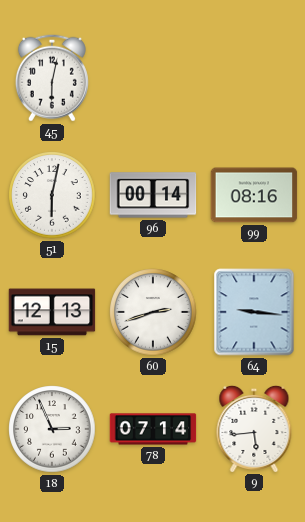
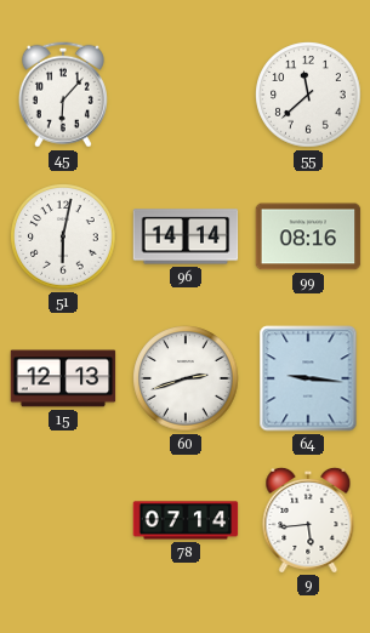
45: 6:02 -> 6:07
55: none -> 11:38
96: 00:14 -> 14:14
18: 2:56 -> none
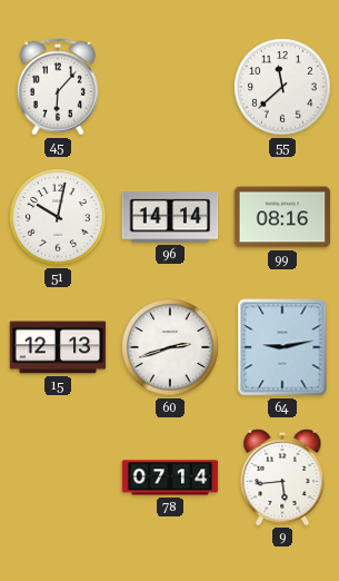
51: 6:02 -> 10:02
64: 9:16 -> 9:13
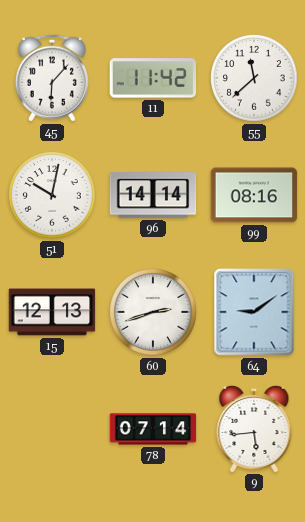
11: none -> 11:42
64: 9:13 -> 9:09
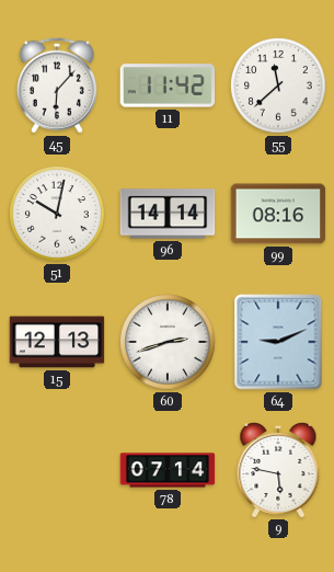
64: 9:09 -> 9:11
9: 5:44 -> 5:47
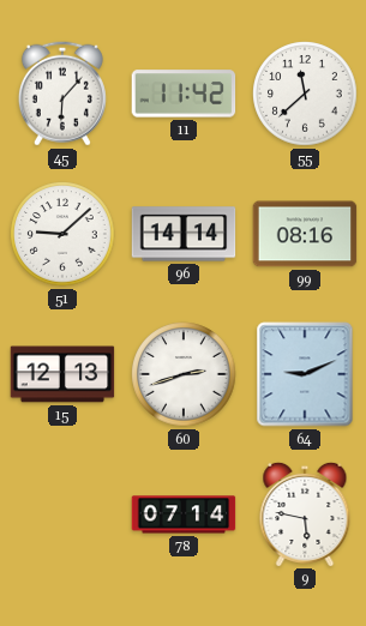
51: 10:02 -> 9:08
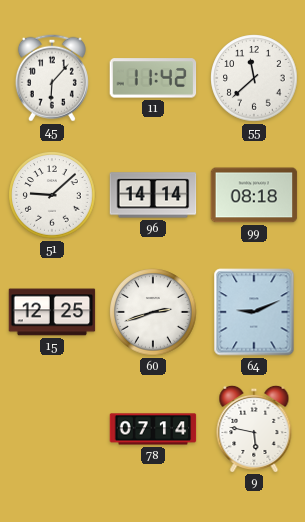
99: 08:16 -> 08:18
15: 12:13 -> 12:25
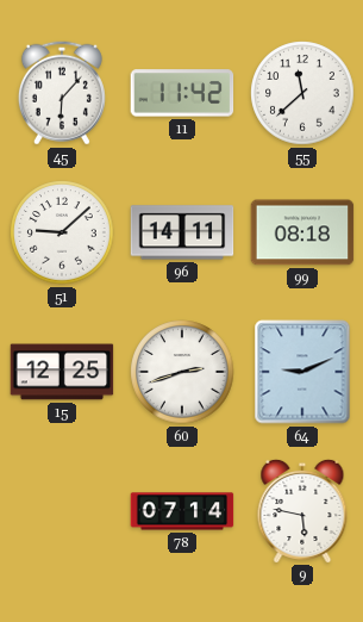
96: 14:14 -> 14:11
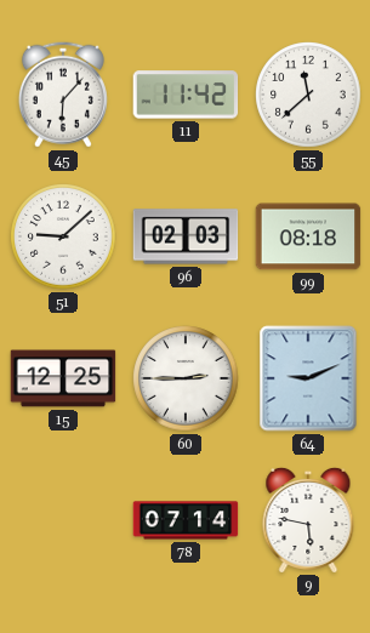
96: 14:11 -> 02:03
60: 2:42 -> 2:45
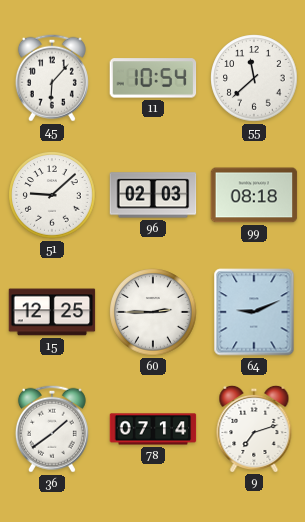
11: 11:42 -> 10:54
36: none -> 1:39
9: 5:47 -> 7:12
